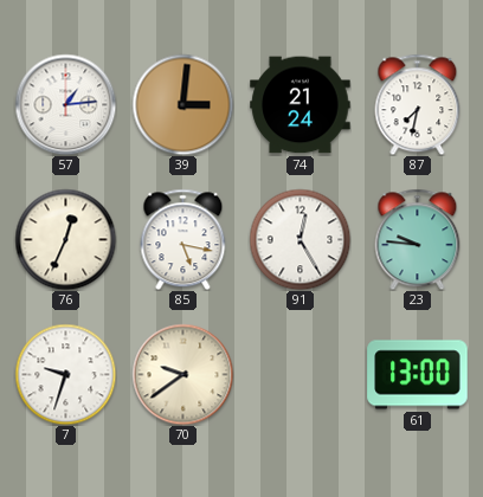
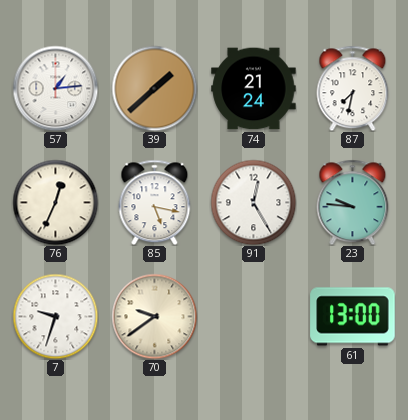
39: 3:01 -> 1:38
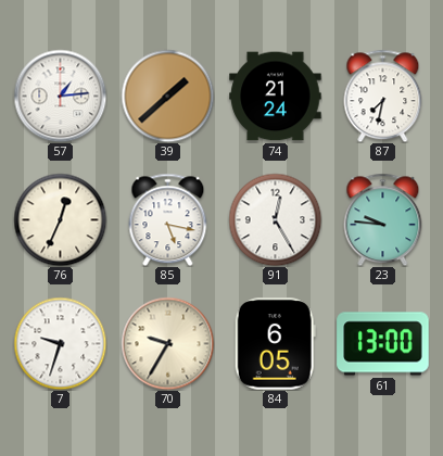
70: 9:39 -> 9:35
84: none -> 6:05
